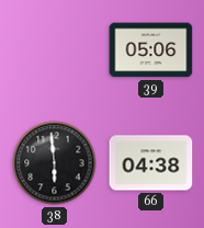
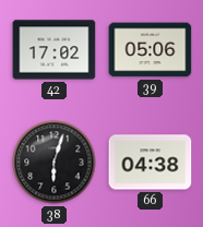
42: none -> 17:02
38: 5:59 -> 6:03
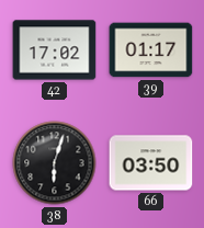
39: 05:06 -> 01:17
66: 04:38 -> 03:50
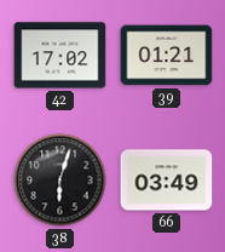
39: 01:17 -> 01:21
66: 03:50 -> 03:49
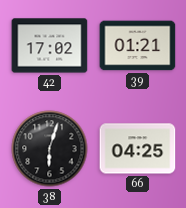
66: 03:49 -> 04:25
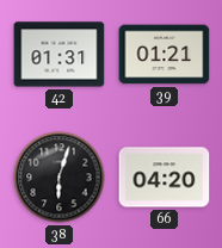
42: 17:02 -> 01:31
66: 04:25 -> 04:20
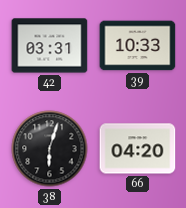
42: 01:31 -> 03:31
39: 01:21 -> 10:33
